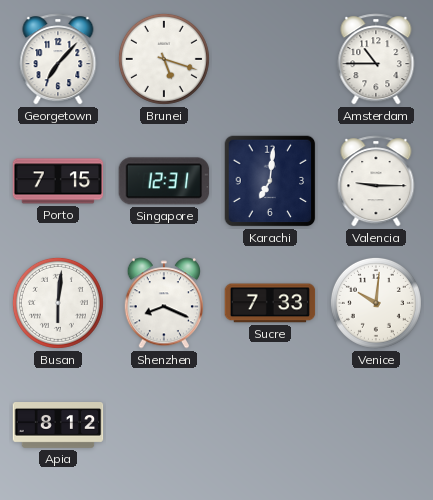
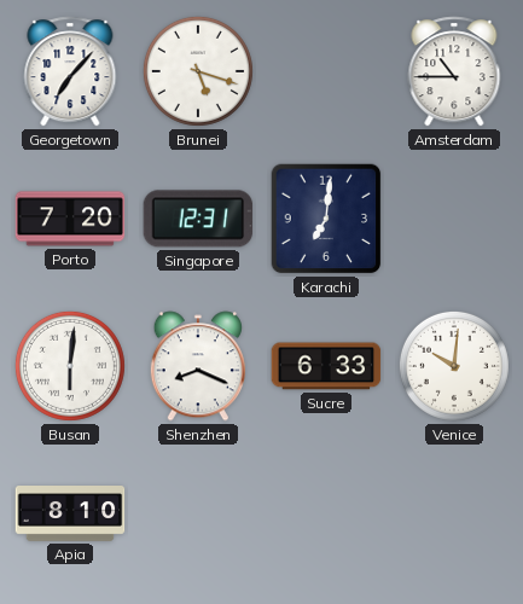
Porto: 7:15 -> 7:20
Valencia: 9:15 -> none
Sucre: 7:33 -> 6:33
Apia: 8:12 -> 8:10
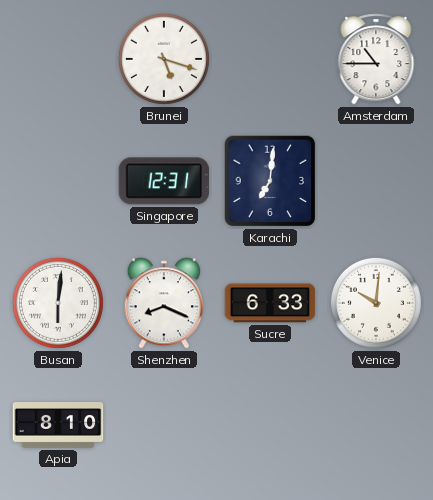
Georgetown: 7:07 -> none
Porto: 7:20 -> none
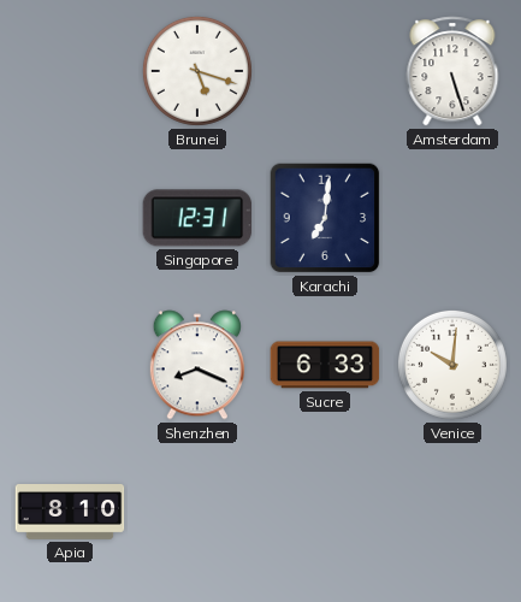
Amsterdam: 10:45 -> 5:27
Busan: 6:01 -> none
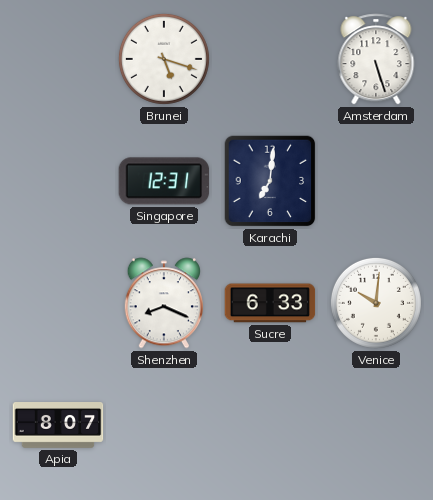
Apia: 8:10 -> 8:07
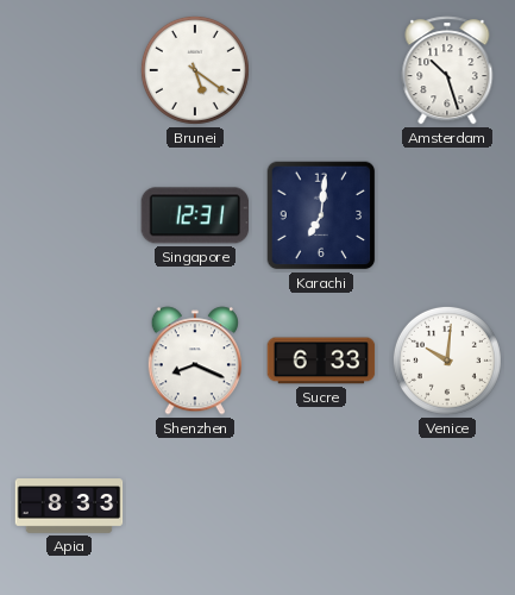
Brunei: 5:18 -> 5:21
Amsterdam: 5:27 -> 10:27
Apia: 8:07 -> 8:33
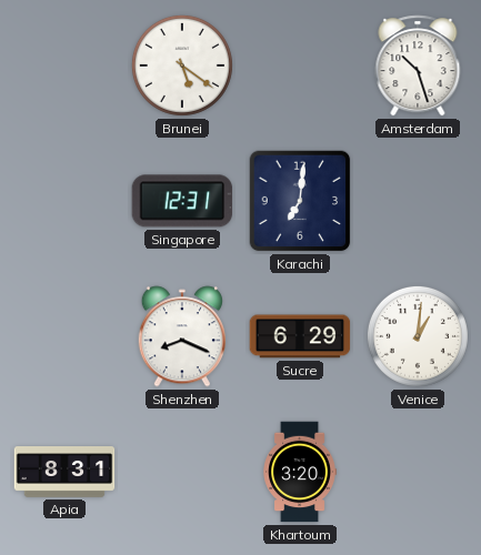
Sucre: 6:33 -> 6:29
Venice: 10:01 -> 1:01
Apia: 8:33 -> 8:31
Khartoum: none -> 3:20
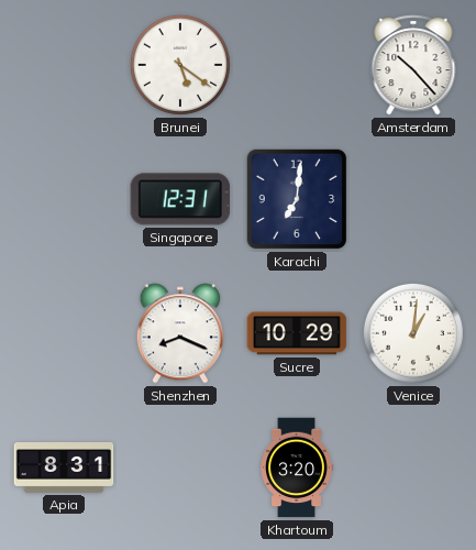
Amsterdam: 10:27 -> 10:23
Sucre: 6:29 -> 10:29
